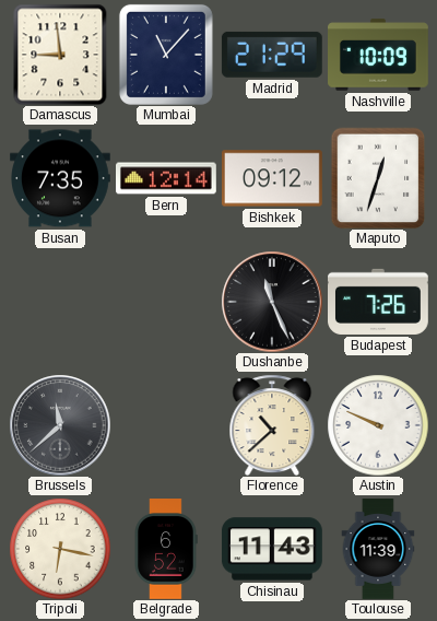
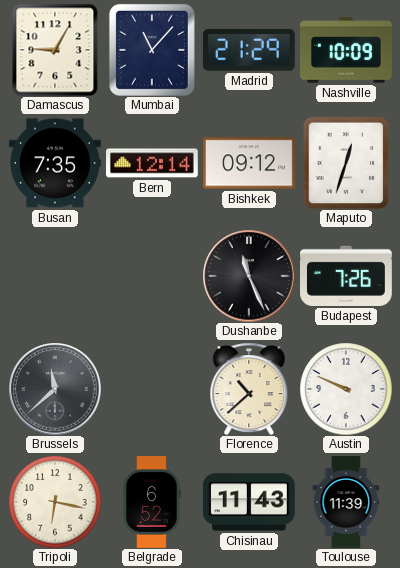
Damascus: 8:59 -> 9:05
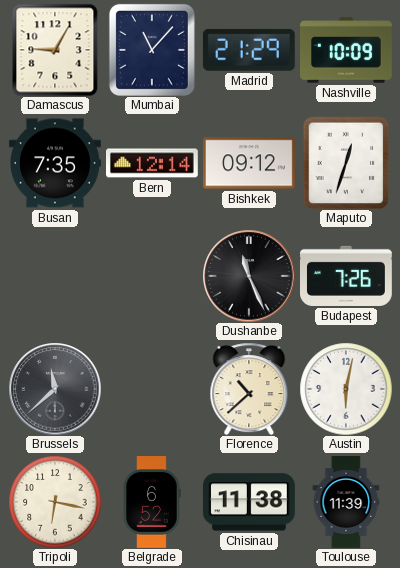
Austin: 9:49 -> 6:02
Chisinau: 11:43 -> 11:38
